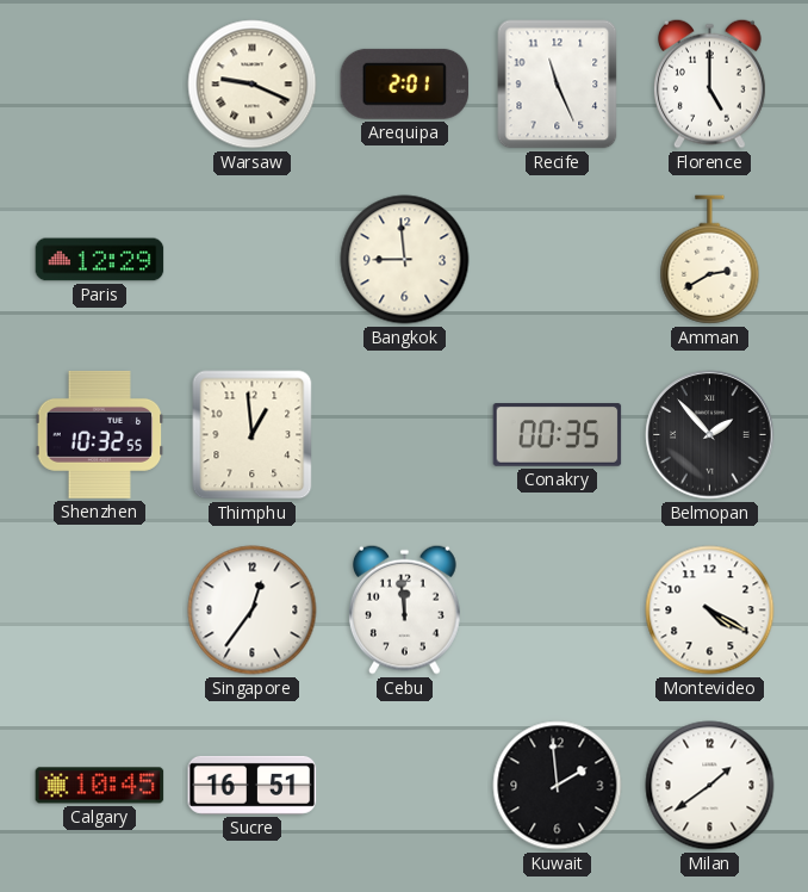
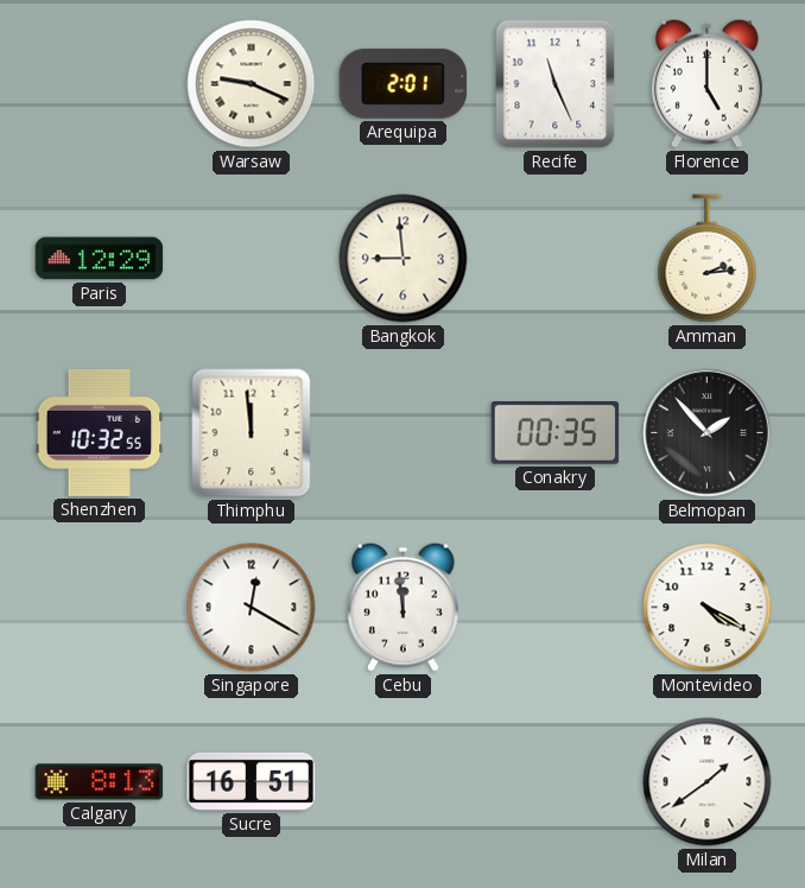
Amman: 2:40 -> 2:14
Thimphu: 12:59 -> 11:59
Singapore: 12:36 -> 12:20
Calgary: 10:45 -> 8:13
Kuwait: 1:59 -> none
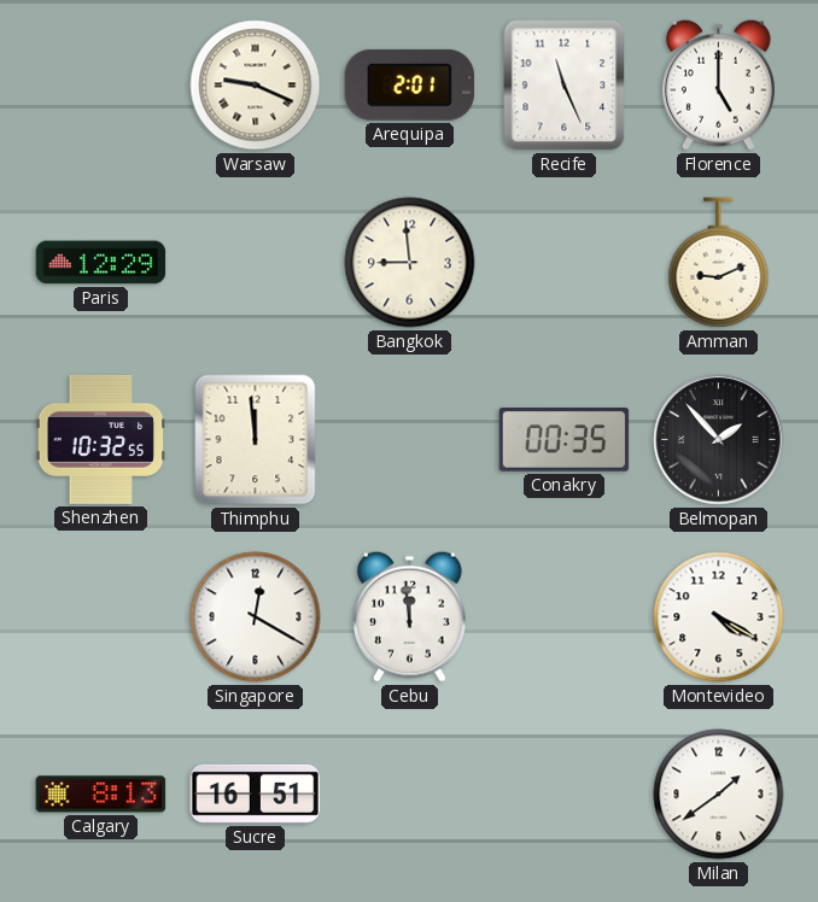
Amman: 2:14 -> 9:11
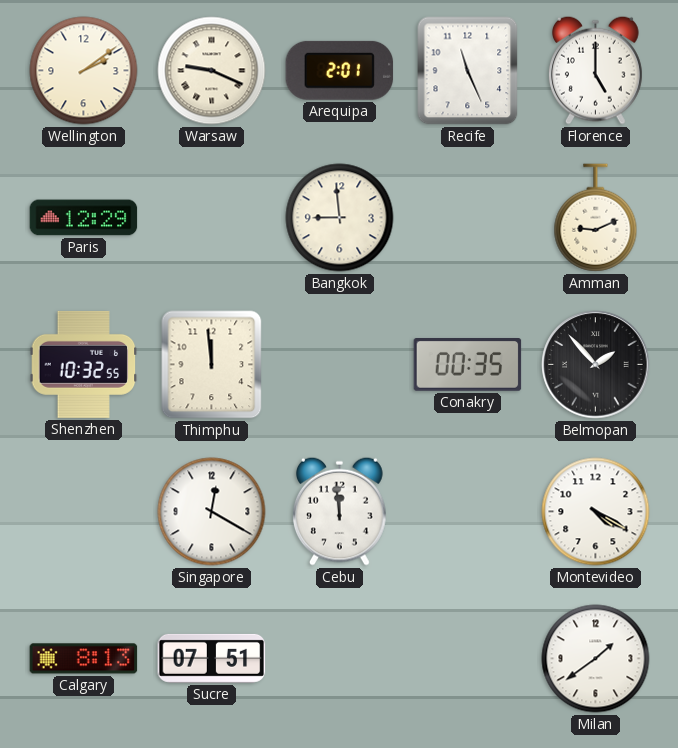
Wellington: none -> 2:09
Sucre: 16:51 -> 07:51
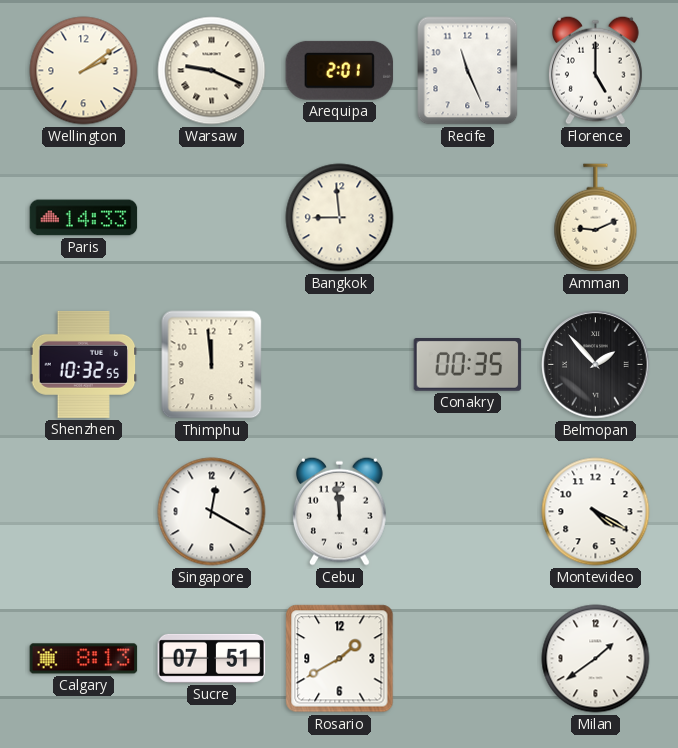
Paris: 12:29 -> 14:33
Rosario: none -> 1:40
